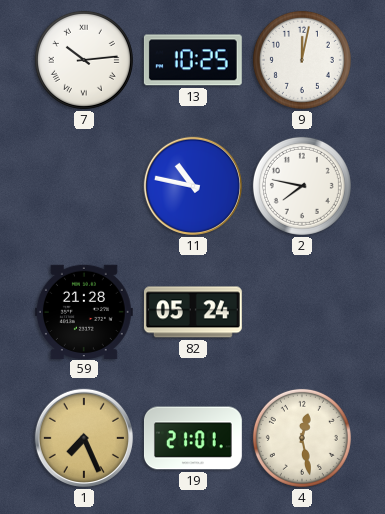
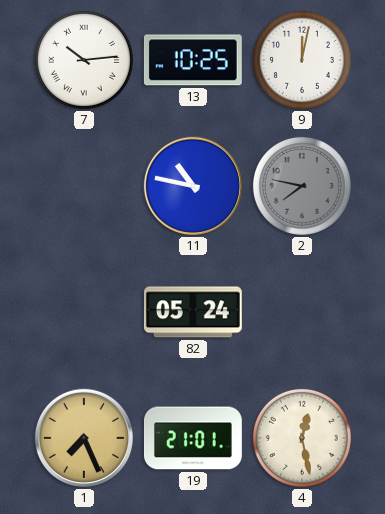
2 dial: white -> grey
59: 21:28 -> none
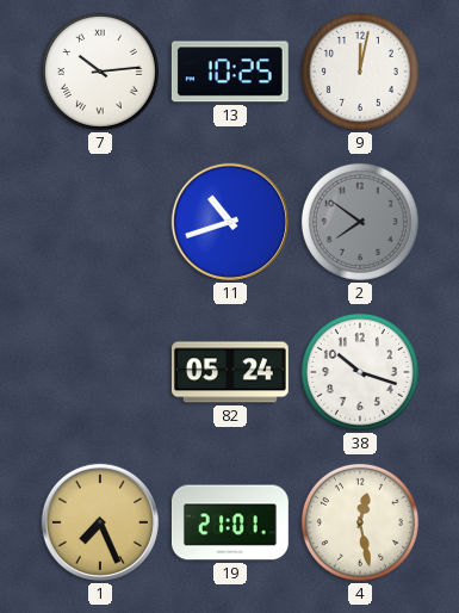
11: 10:47 -> 10:42
2: 7:47 -> 7:51
38: none -> 10:18
